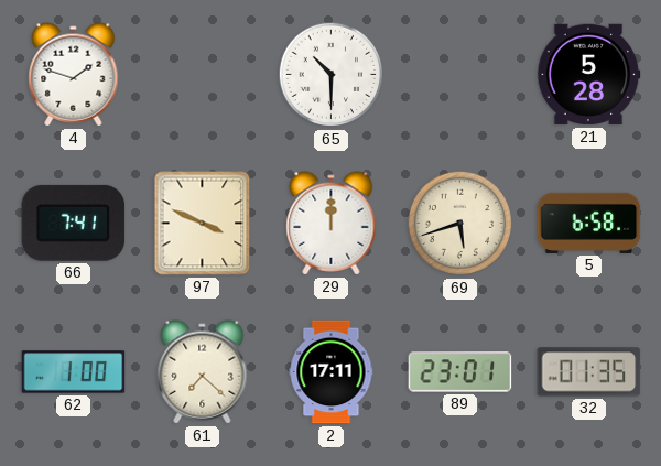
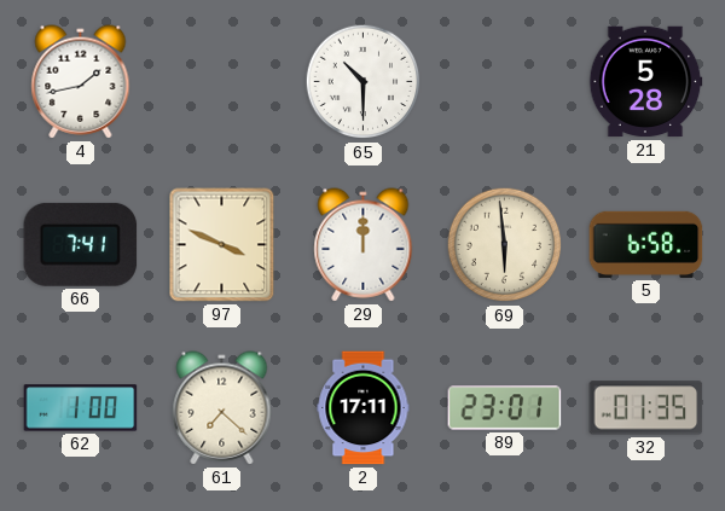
4: 1:48 -> 1:43
69: 5:42 -> 5:59
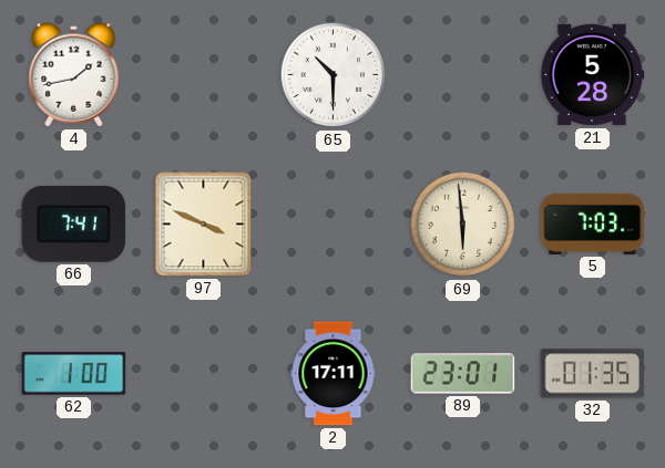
29: 12:00 -> none
5: 6:58 -> 7:03
61: 7:22 -> none
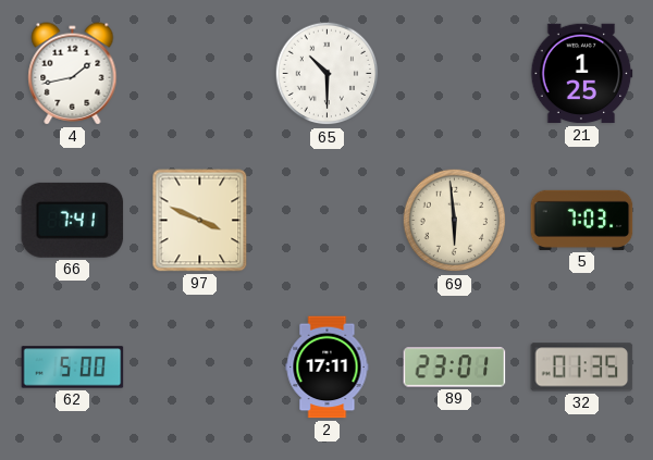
21: 5:28 -> 1:25
62: 1:00 -> 5:00
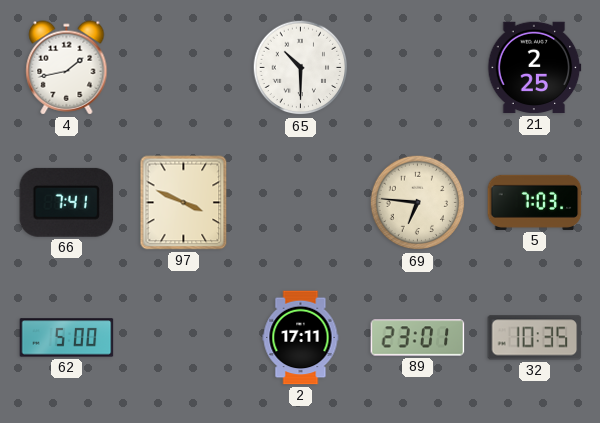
21: 1:25 -> 2:25
69: 5:59 -> 6:46
32: 01:35 -> 10:35
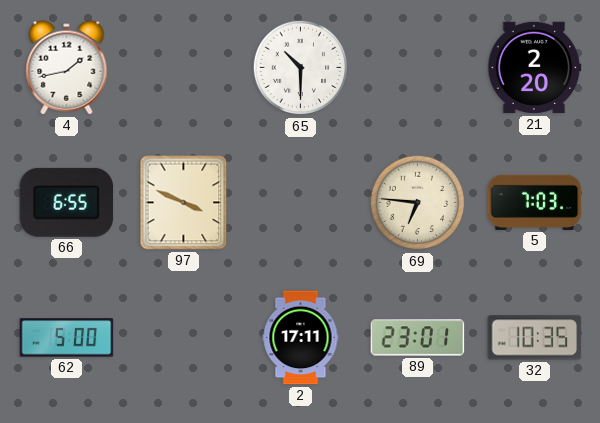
21: 2:25 -> 2:20
66: 7:41 -> 6:55
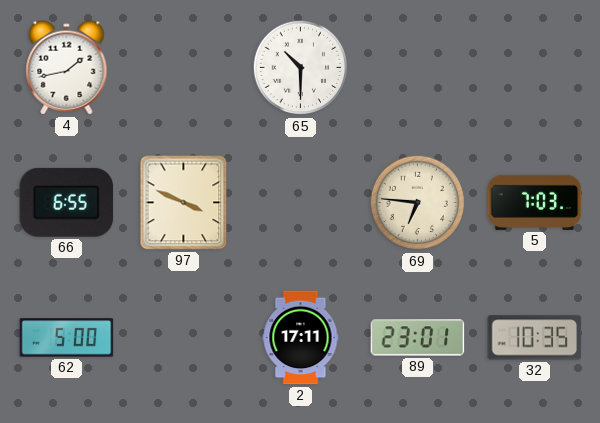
21: 2:20 -> none
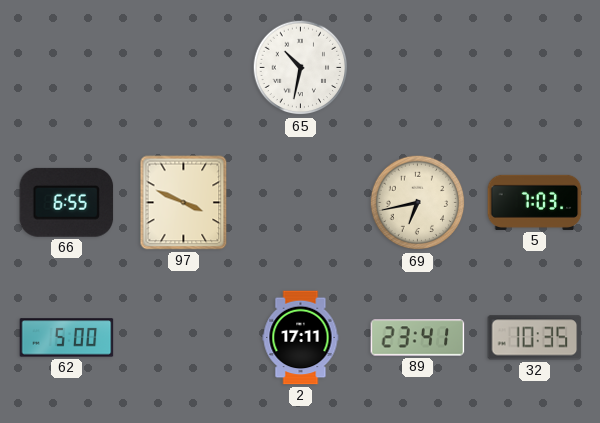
4: 1:43 -> none
65: 10:30 -> 10:32
69: 6:46 -> 6:43
89: 23:01 -> 23:41
